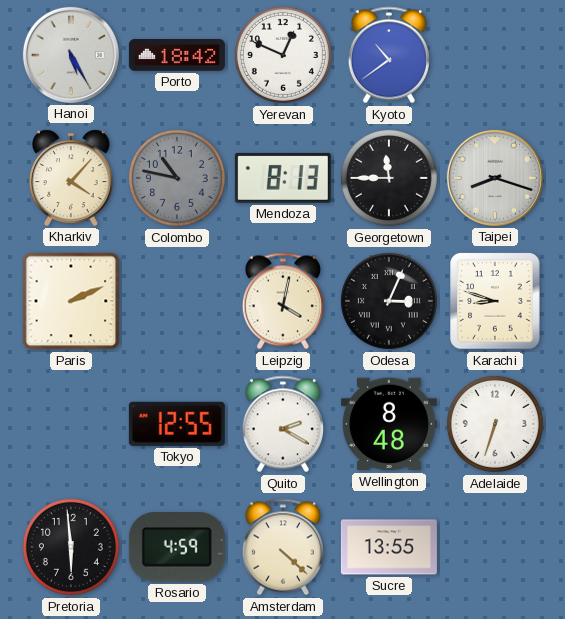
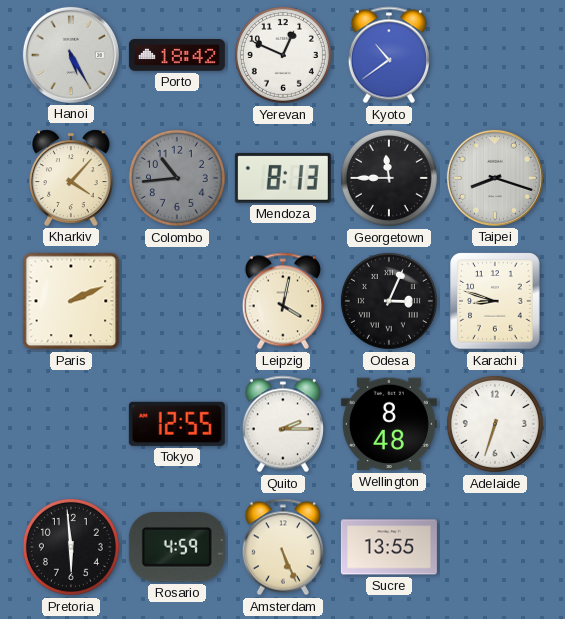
Colombo: 10:47 -> 10:44
Quito: 2:20 -> 2:15
Amsterdam: 4:22 -> 5:26
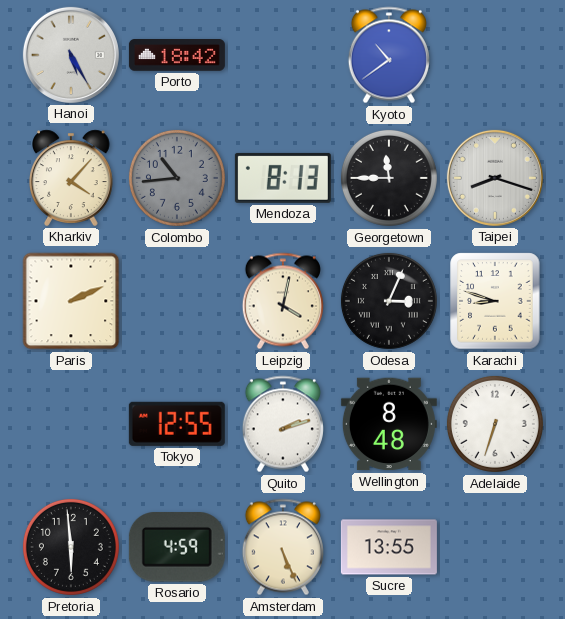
Yerevan: 12:49 -> none
Quito: 2:15 -> 2:12
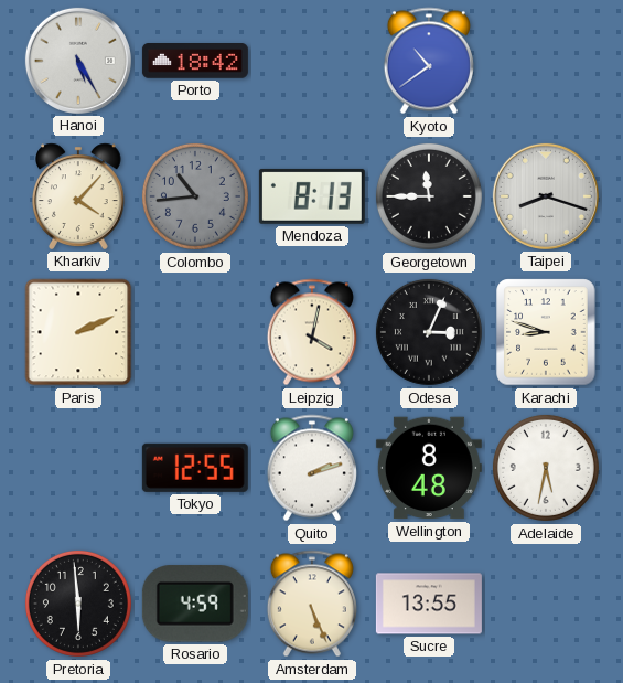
Adelaide: 6:33 -> 5:32
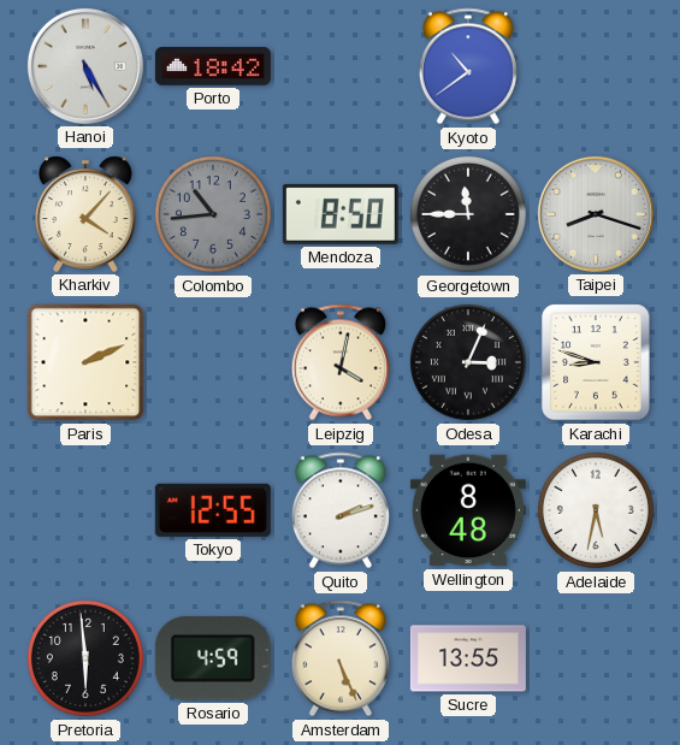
Mendoza: 8:13 -> 8:50
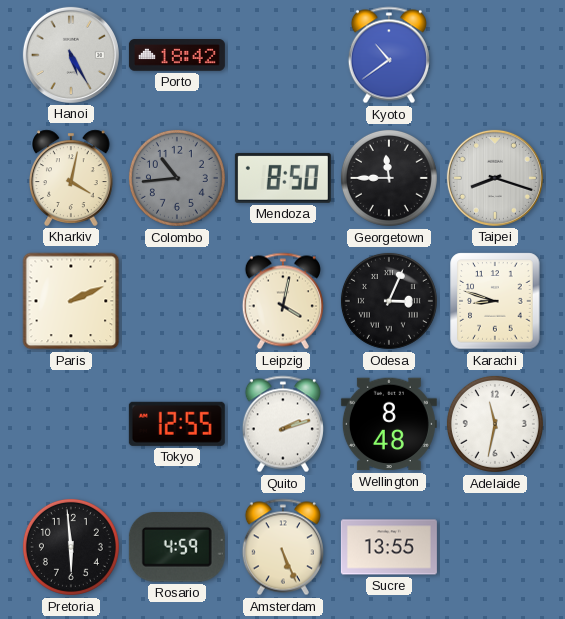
Kharkiv: 4:07 -> 4:02
Adelaide: 5:32 -> 11:32
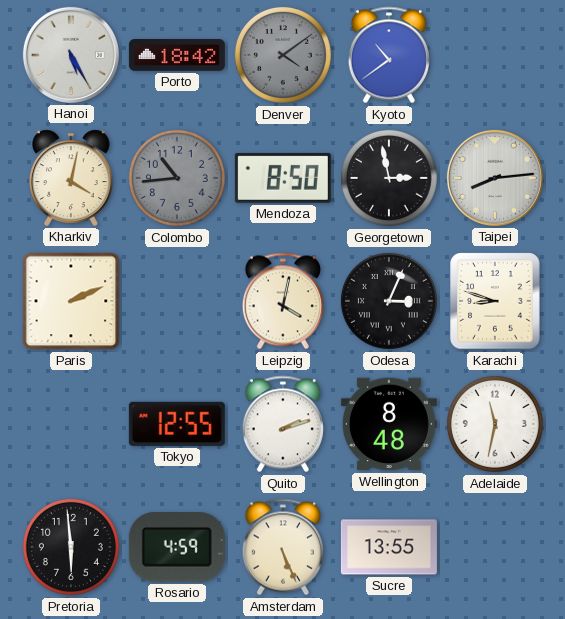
Denver: none -> 4:09
Georgetown: 11:45 -> 2:58
Taipei: 8:18 -> 8:14
